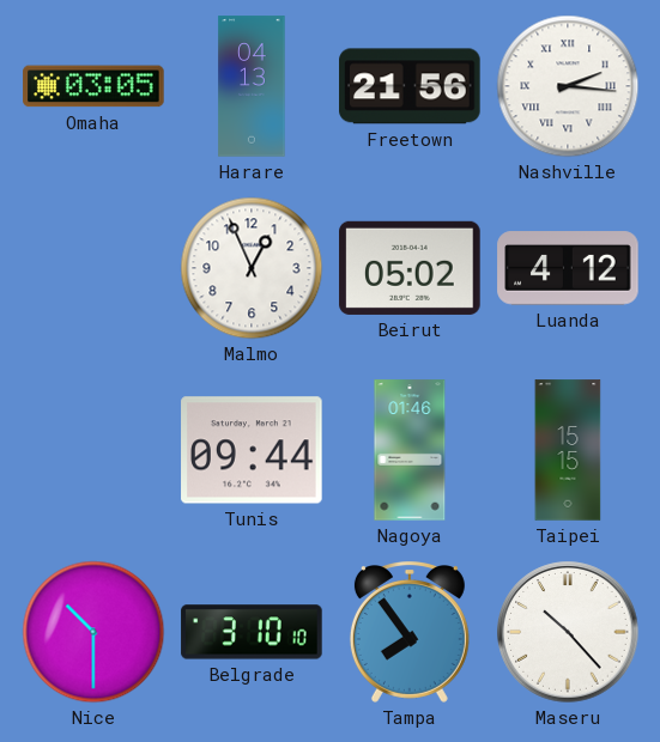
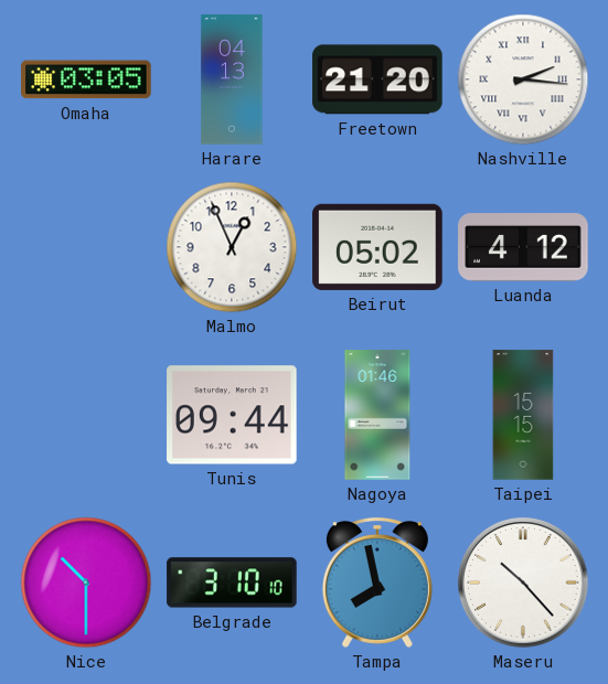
Freetown: 21:56 -> 21:20
Tampa: 7:54 -> 7:58
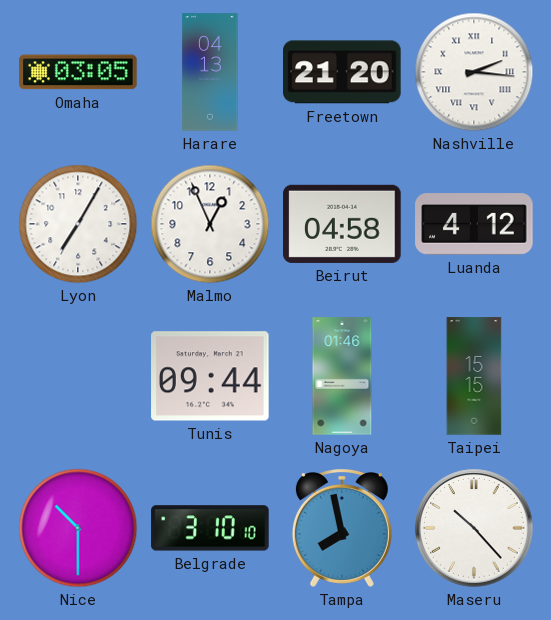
Lyon: none -> 7:05
Beirut: 05:02 -> 04:58
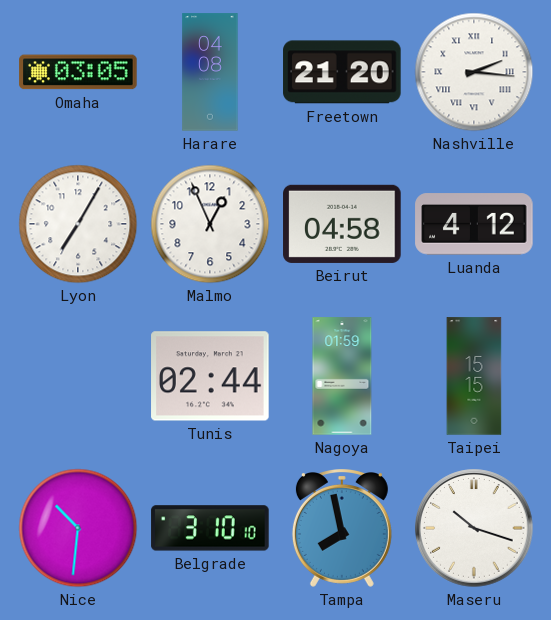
Harare: 04:13 -> 04:08
Tunis: 09:44 -> 02:44
Nagoya: 01:46 -> 01:59
Nice: 10:30 -> 10:31
Maseru: 10:23 -> 10:18
